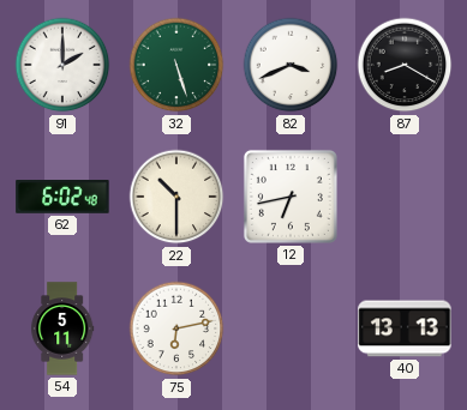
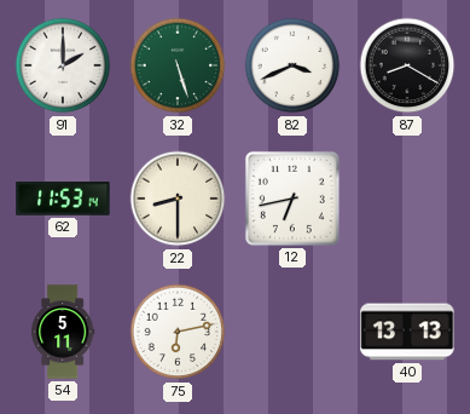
62: 6:02 -> 11:53
22: 10:30 -> 8:30
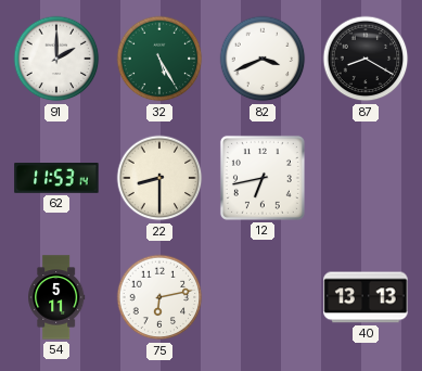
32: 5:27 -> 5:25
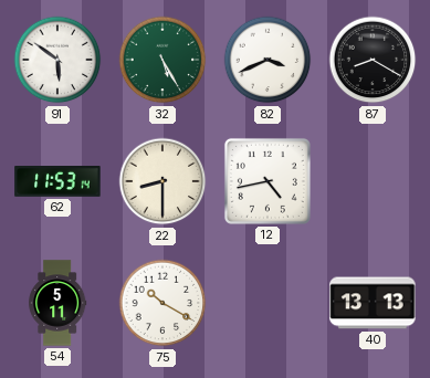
91: 2:00 -> 5:51
12: 6:43 -> 4:43
75: 6:13 -> 10:20
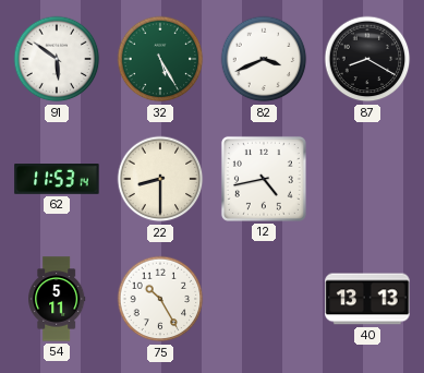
75: 10:20 -> 10:25
